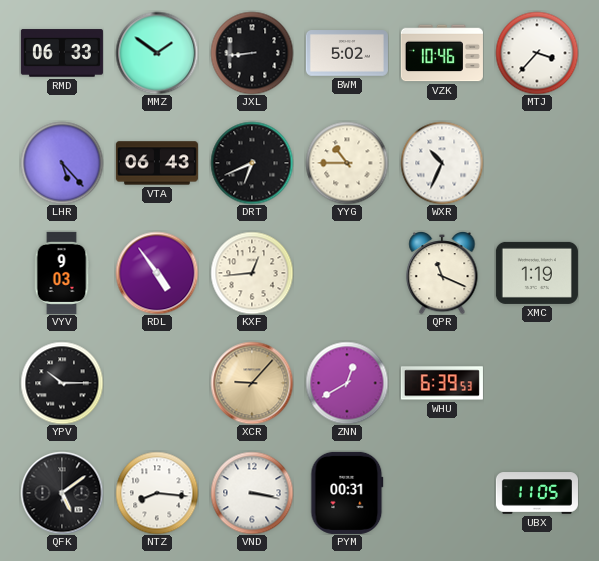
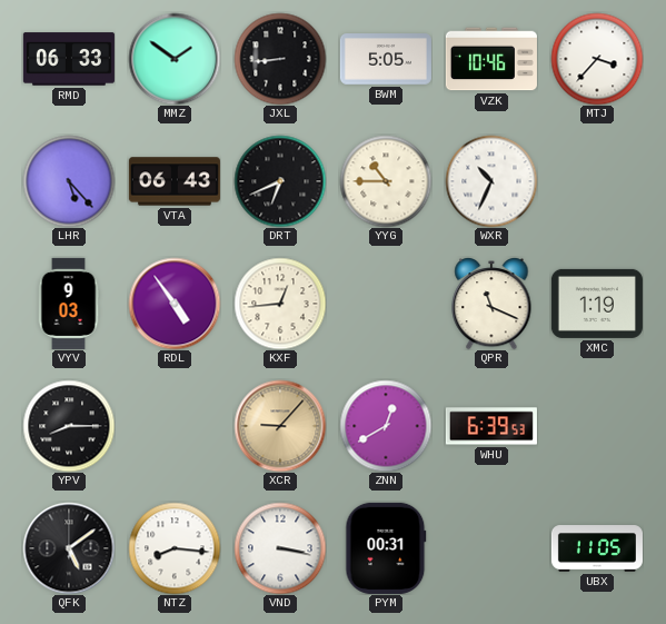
BWM: 5:02 -> 5:05
YPV: 10:15 -> 8:15
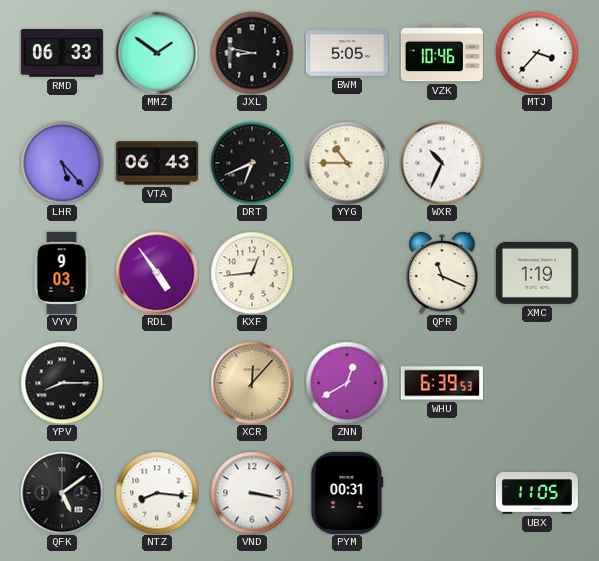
JXL: 8:44 -> 8:47
XCR: 9:07 -> 12:07
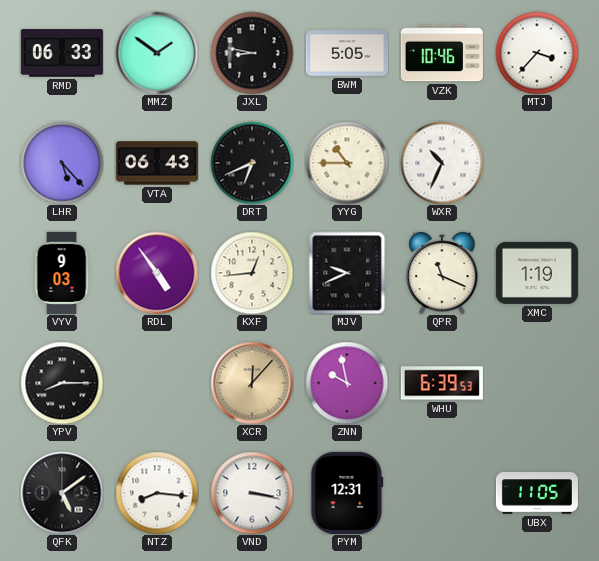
MJV: none -> 9:41
ZNN: 12:40 -> 9:58
PYM: 00:31 -> 12:31
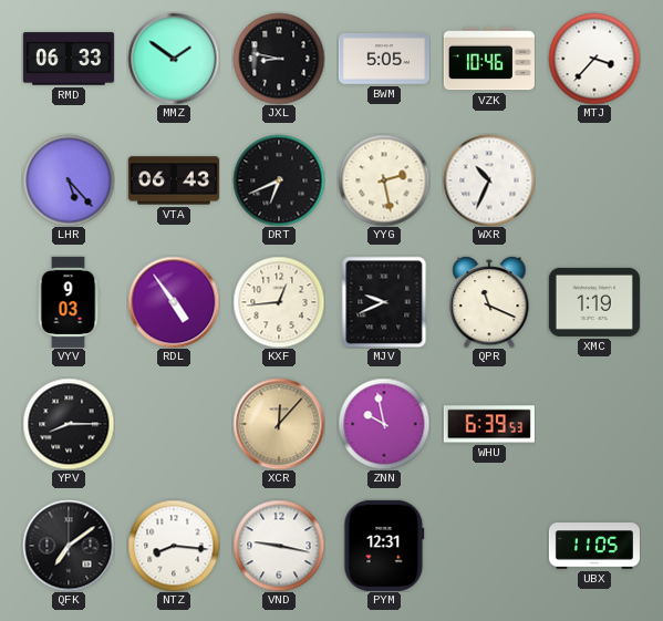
YYG: 10:45 -> 2:28
QFK: 5:09 -> 7:09
VND: 3:17 -> 9:17
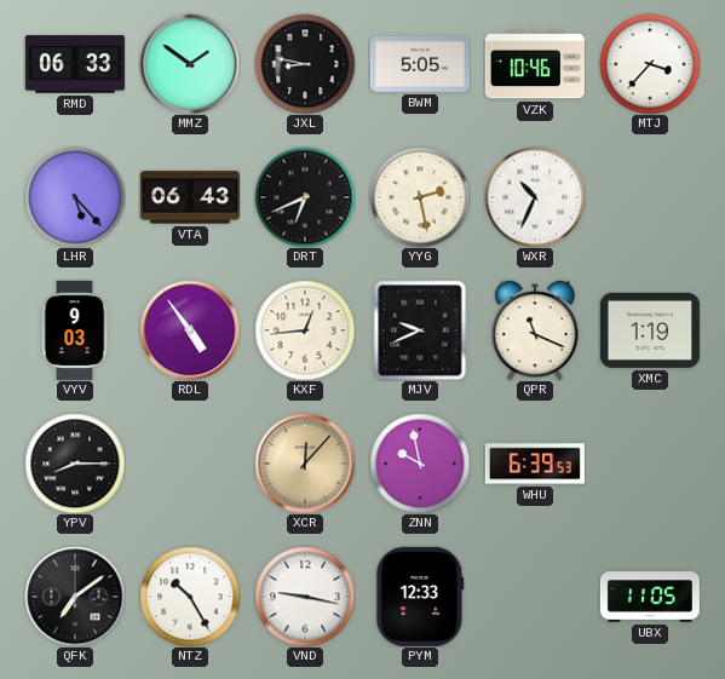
NTZ: 8:16 -> 10:25
PYM: 12:31 -> 12:33
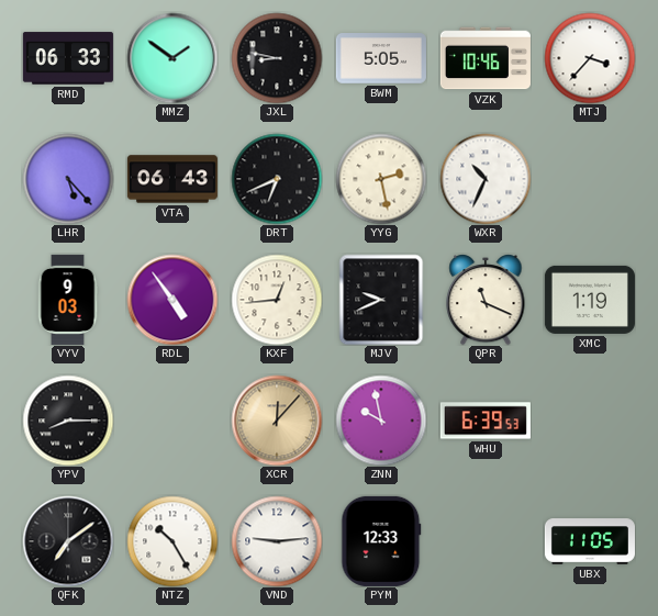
VND: 9:17 -> 9:14
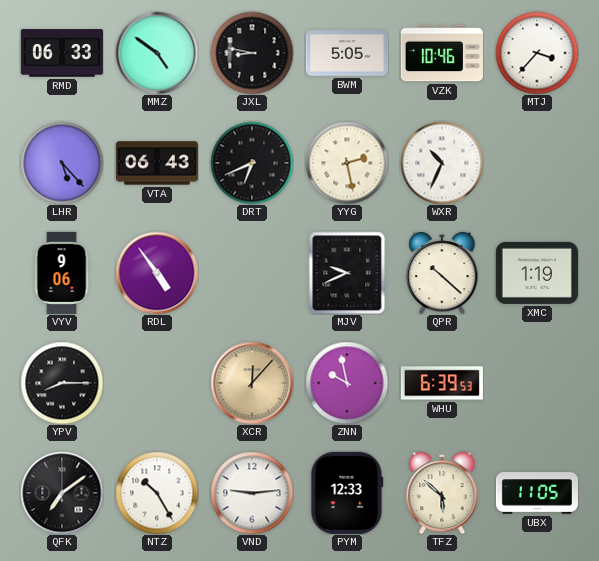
MMZ: 1:51 -> 4:51
VYV: 9:03 -> 9:06
KXF: 12:44 -> none
QPR: 11:19 -> 10:22
TFZ: none -> 5:52
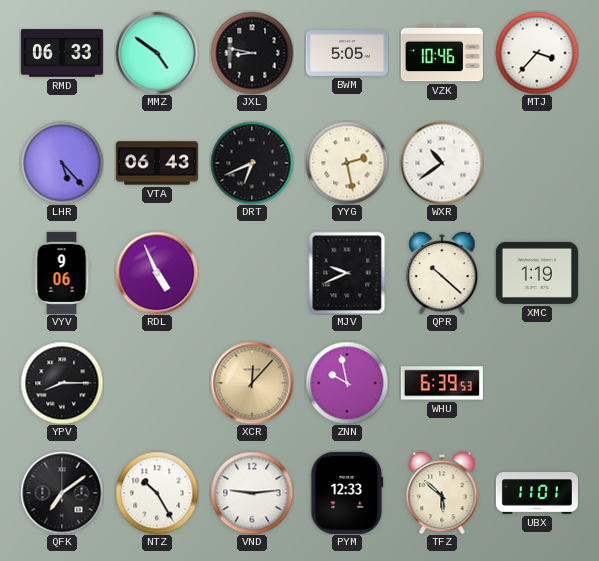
WXR: 10:34 -> 10:39
RDL: 4:54 -> 4:56
UBX: 11:05 -> 11:01
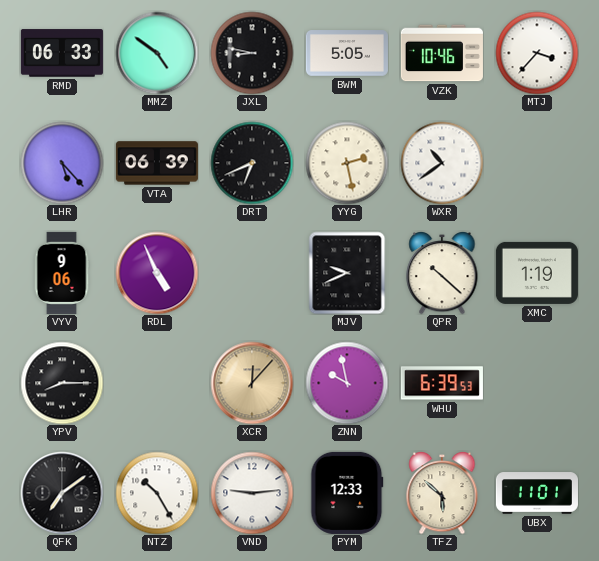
VTA: 06:43 -> 06:39
